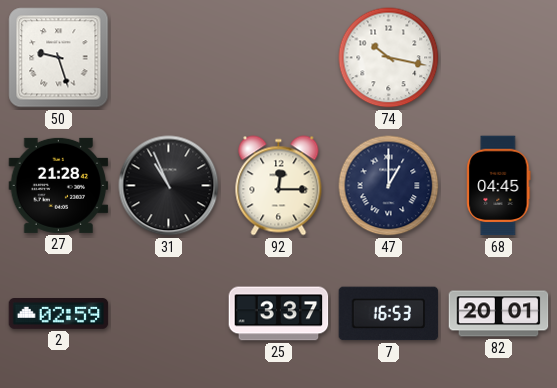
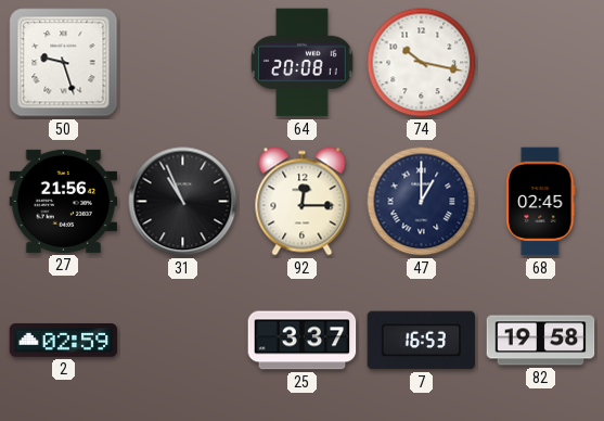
64: none -> 20:08
27: 21:28 -> 21:56
68: 04:45 -> 02:45
82: 20:01 -> 19:58
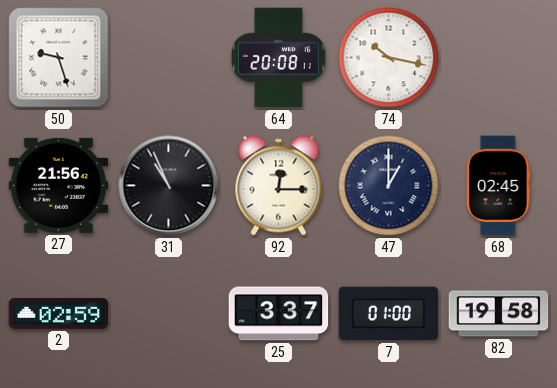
7: 16:53 -> 01:00
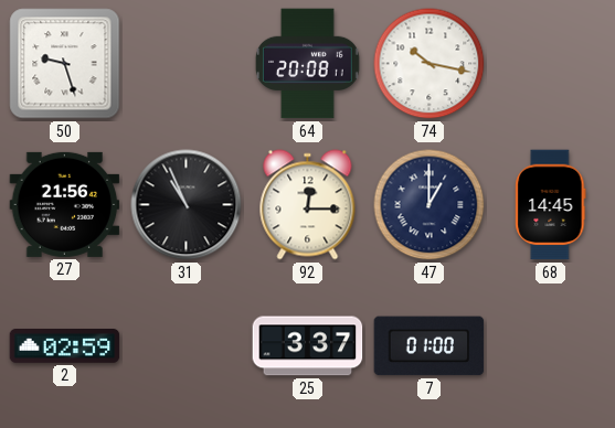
68: 02:45 -> 14:45
82: 19:58 -> none
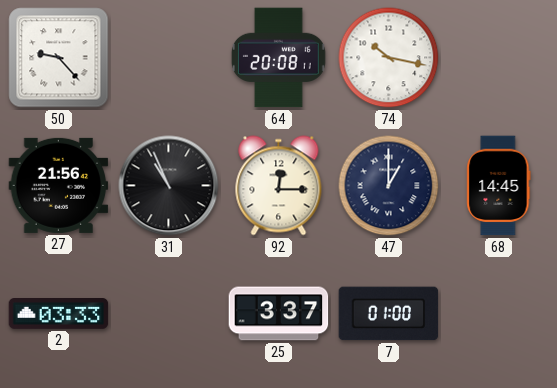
50: 9:27 -> 9:23
2: 02:59 -> 03:33
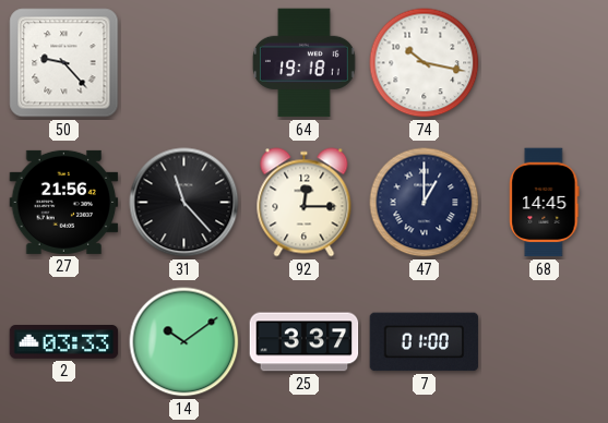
64: 20:08 -> 19:18
31: 10:56 -> 11:23
14: none -> 10:09
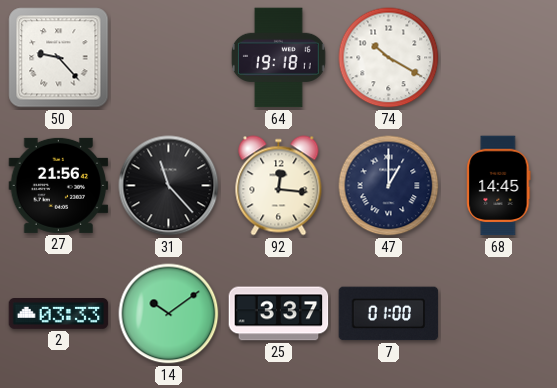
74: 10:17 -> 10:20
92: 12:15 -> 12:16
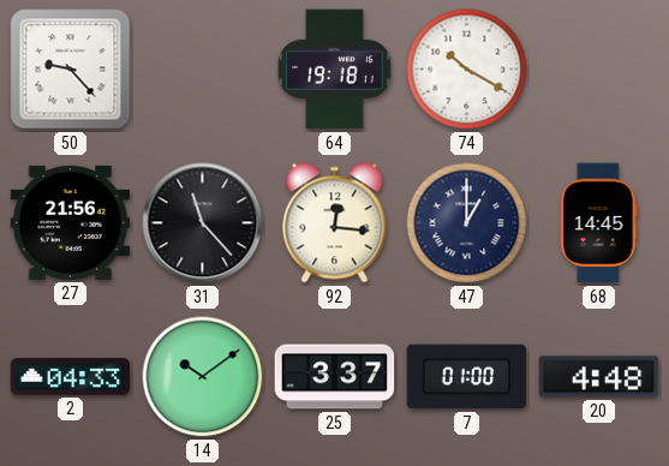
2: 03:33 -> 04:33
20: none -> 4:48
